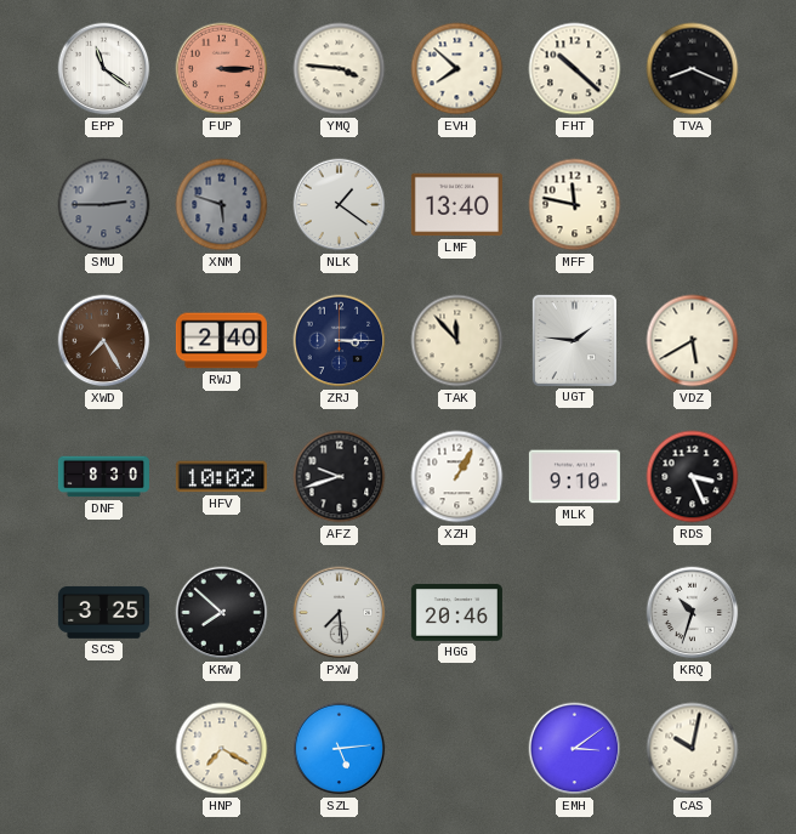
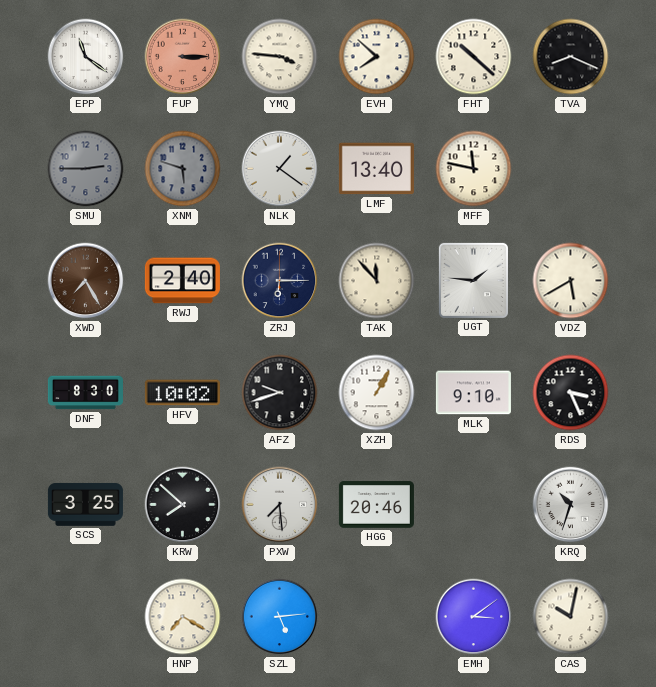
ZRJ: 3:15 -> 6:15
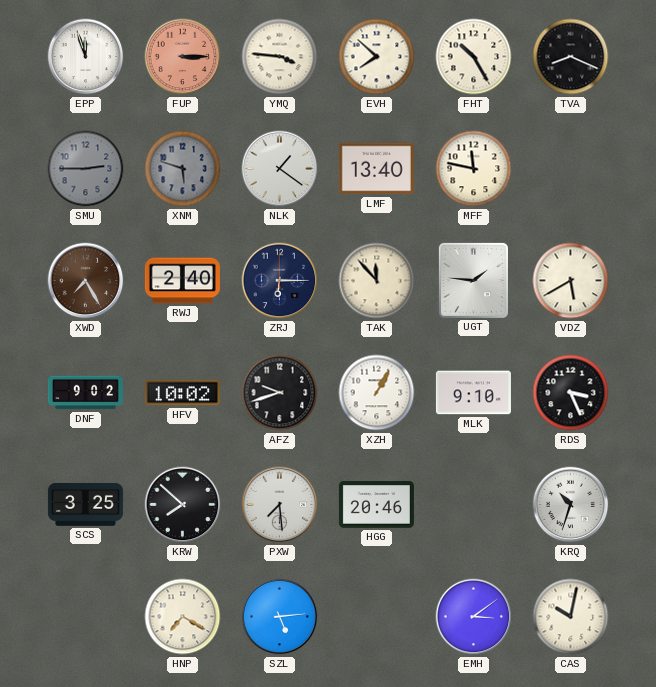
EPP: 11:21 -> 11:57
FHT: 10:22 -> 10:25
DNF: 8:30 -> 9:02
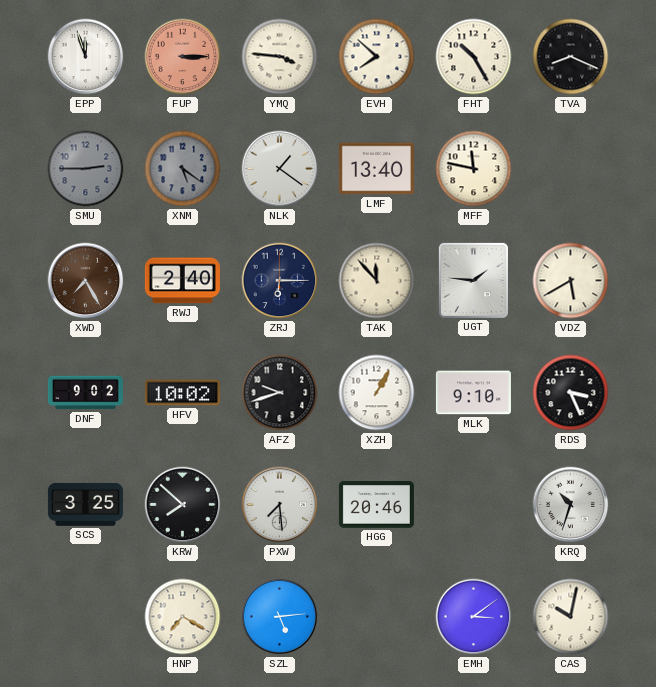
XNM: 5:48 -> 5:21
